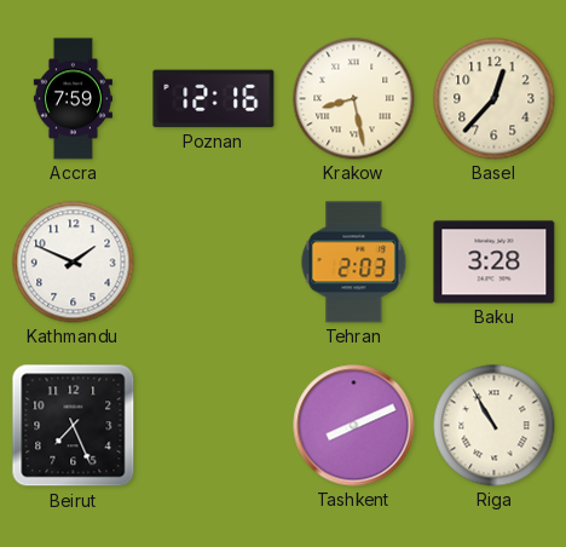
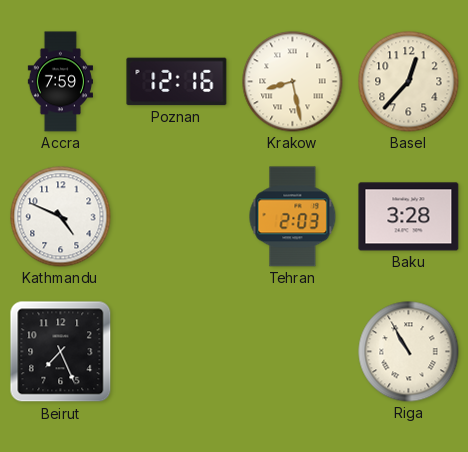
Kathmandu: 1:49 -> 4:49
Tashkent: 8:11 -> none
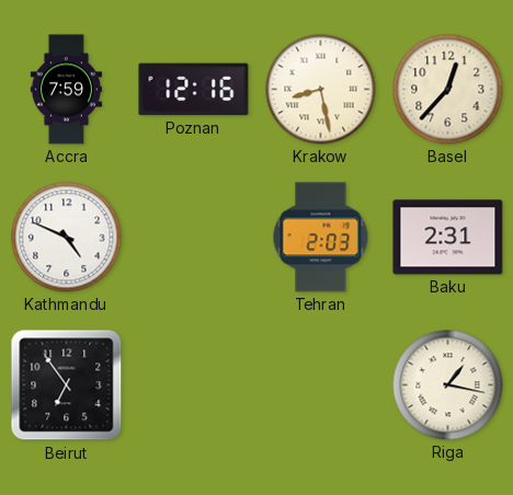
Baku: 3:28 -> 2:31
Beirut: 7:26 -> 6:54
Riga: 10:55 -> 1:17
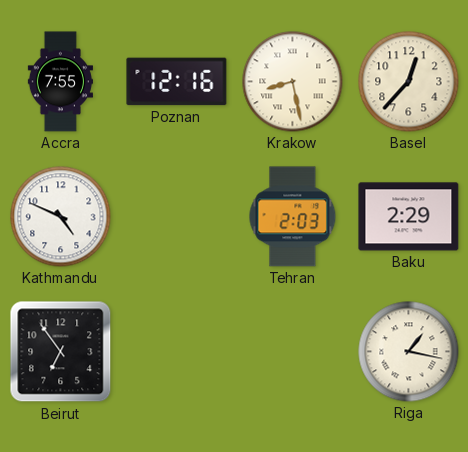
Accra: 7:59 -> 7:55
Baku: 2:31 -> 2:29
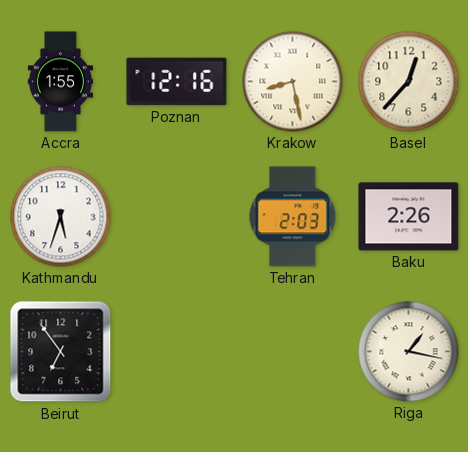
Accra: 7:55 -> 1:55
Kathmandu: 4:49 -> 5:33
Baku: 2:29 -> 2:26
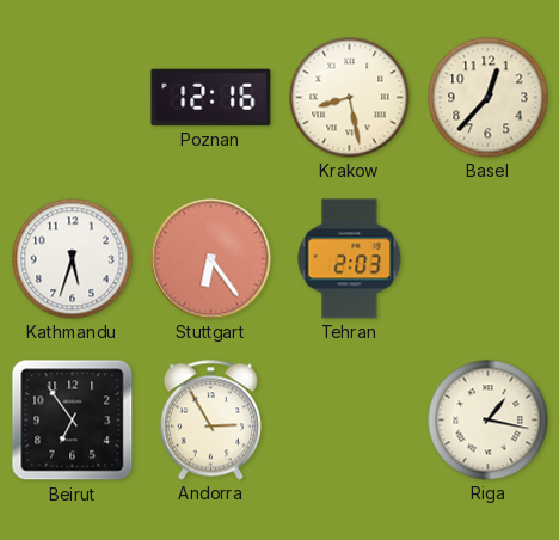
Accra: 1:55 -> none
Stuttgart: none -> 6:24
Baku: 2:26 -> none
Andorra: none -> 2:55
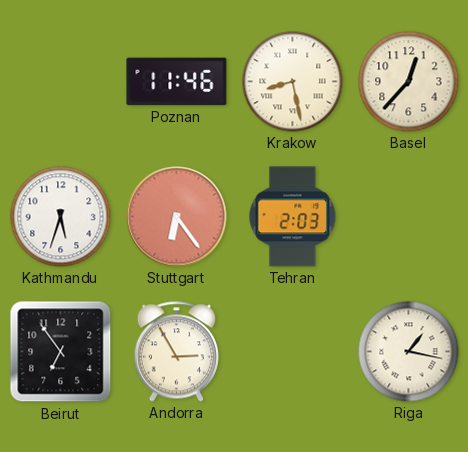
Poznan: 12:16 -> 11:46
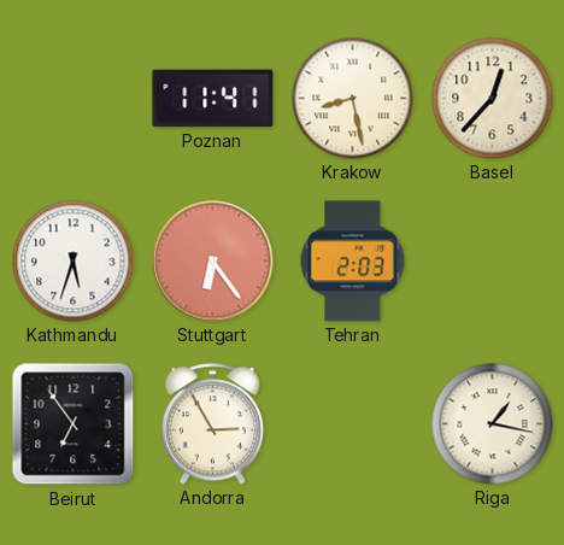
Poznan: 11:46 -> 11:41
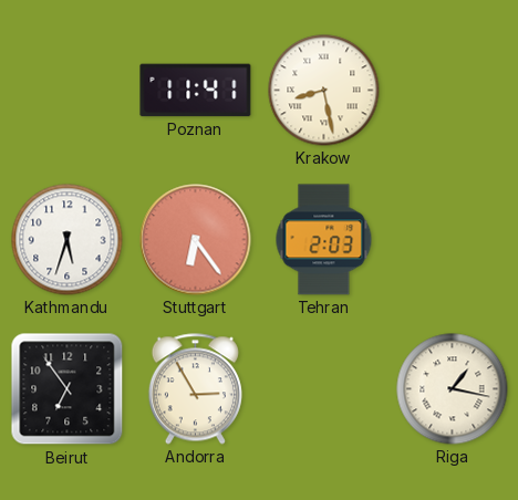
Basel: 12:37 -> none
